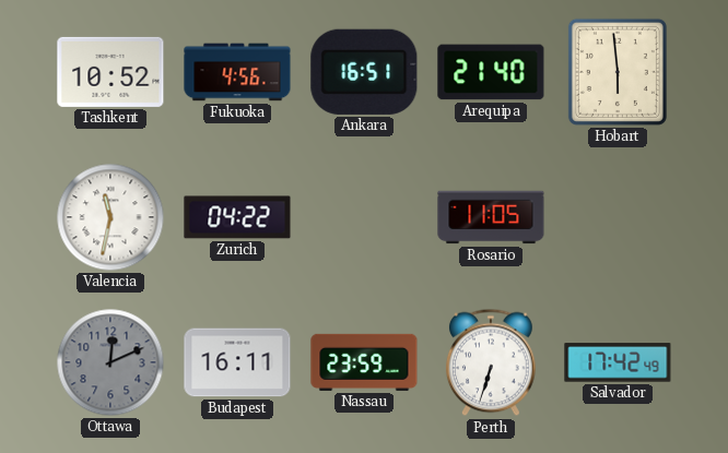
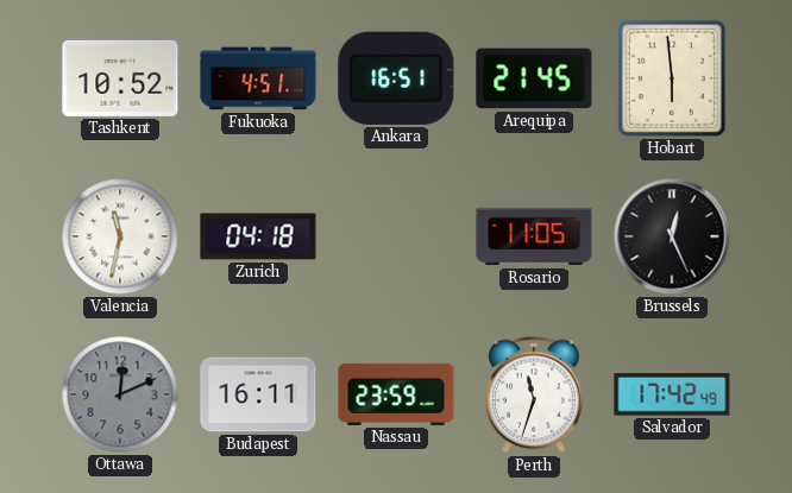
Fukuoka: 4:56 -> 4:51
Arequipa: 21:40 -> 21:45
Zurich: 04:22 -> 04:18
Brussels: none -> 12:26
Perth: 6:33 -> 11:33
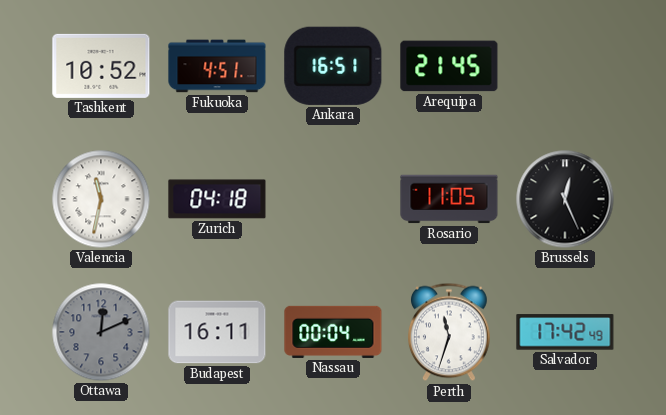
Hobart: 5:59 -> none
Nassau: 23:59 -> 00:04
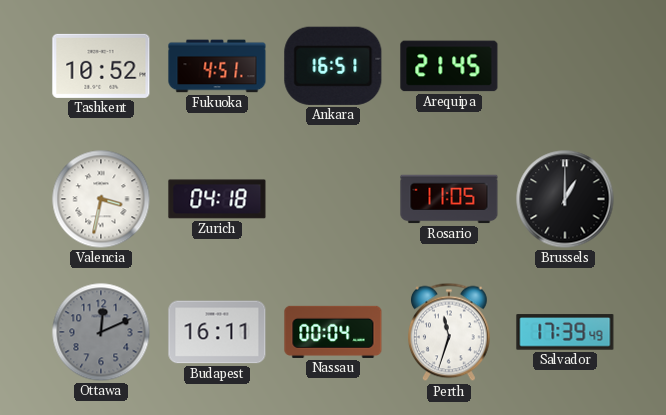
Valencia: 11:32 -> 3:32
Brussels: 12:26 -> 1:00
Salvador: 17:42 -> 17:39
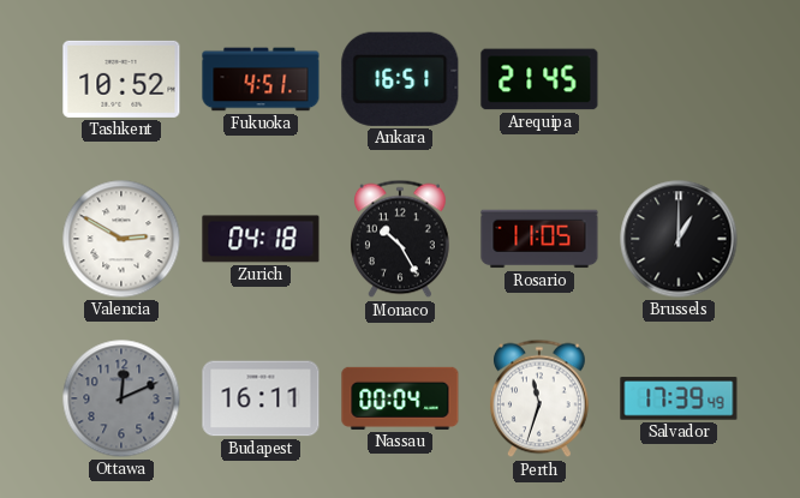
Valencia: 3:32 -> 2:50
Monaco: none -> 10:25
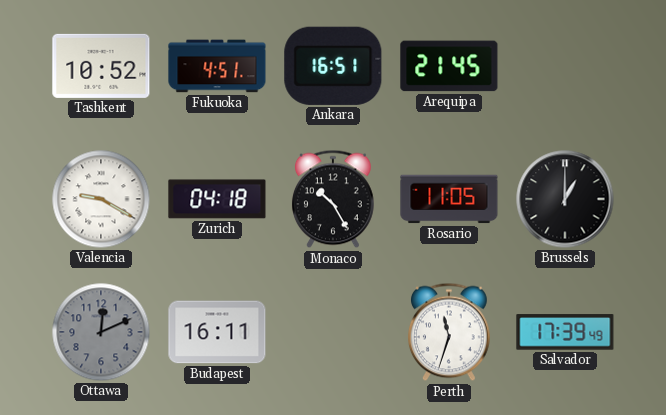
Valencia: 2:50 -> 9:20
Nassau: 00:04 -> none
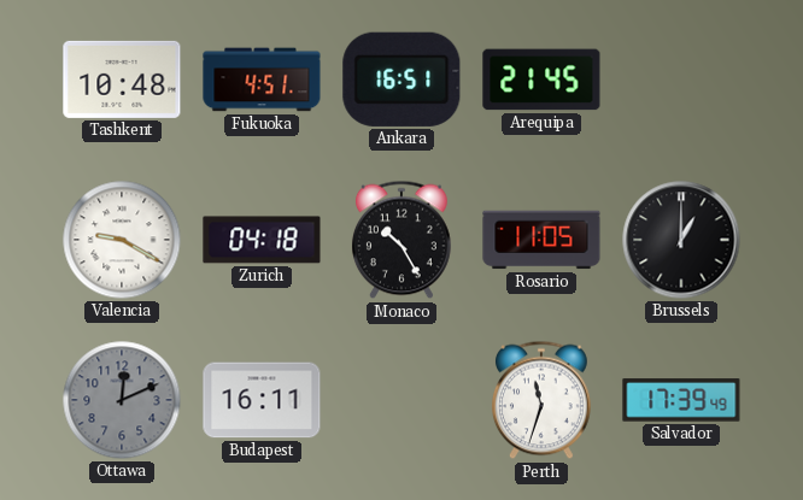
Tashkent: 10:52 -> 10:48
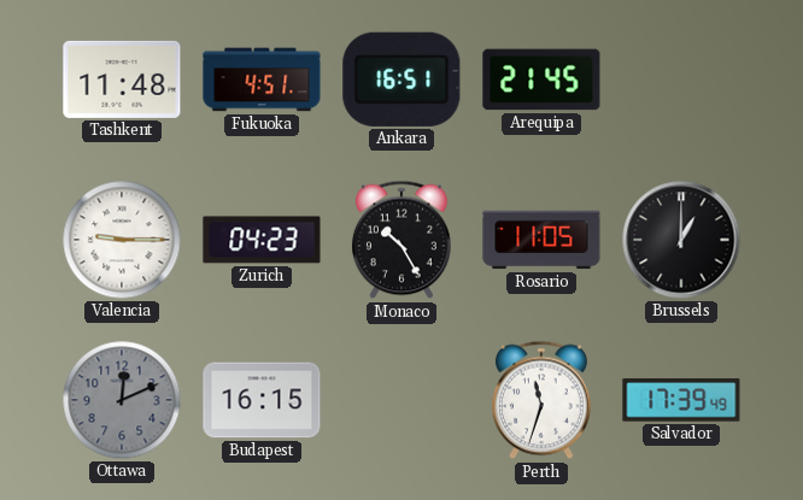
Tashkent: 10:48 -> 11:48
Valencia: 9:20 -> 9:15
Zurich: 04:18 -> 04:23
Budapest: 16:11 -> 16:15
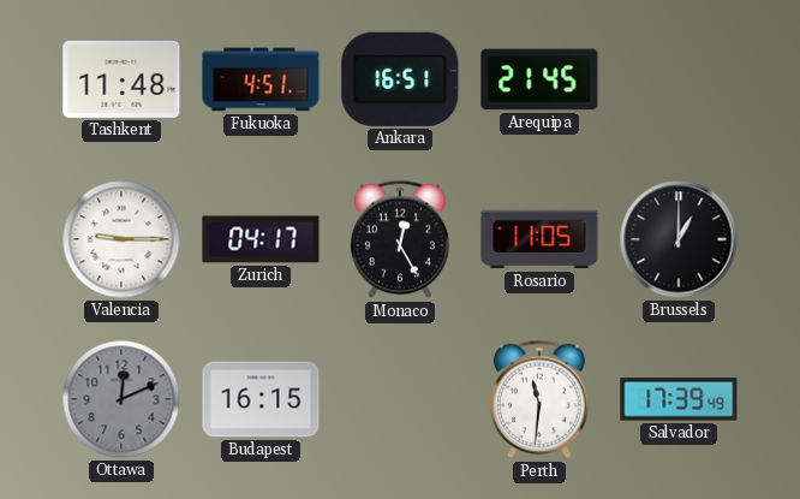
Zurich: 04:23 -> 04:17
Monaco: 10:25 -> 12:25
Perth: 11:33 -> 11:31
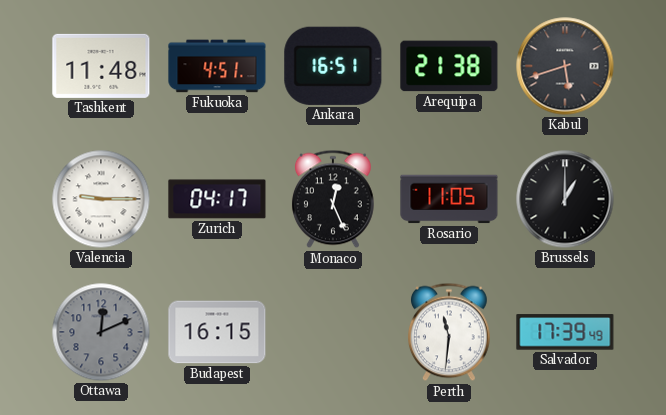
Arequipa: 21:45 -> 21:38
Kabul: none -> 5:42
Monaco: 12:25 -> 12:26
